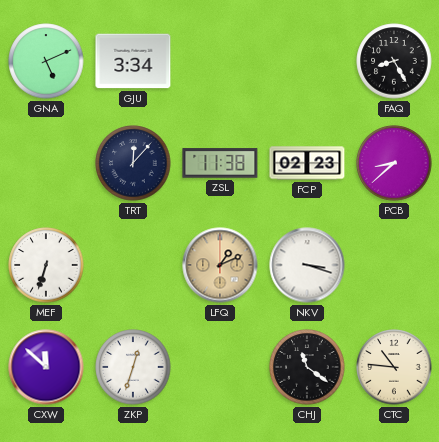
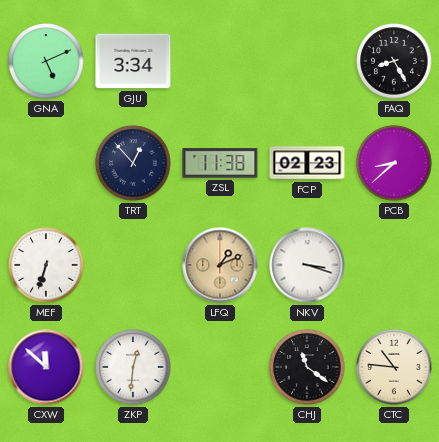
TRT: 12:07 -> 12:53
ZKP: 12:33 -> 12:31
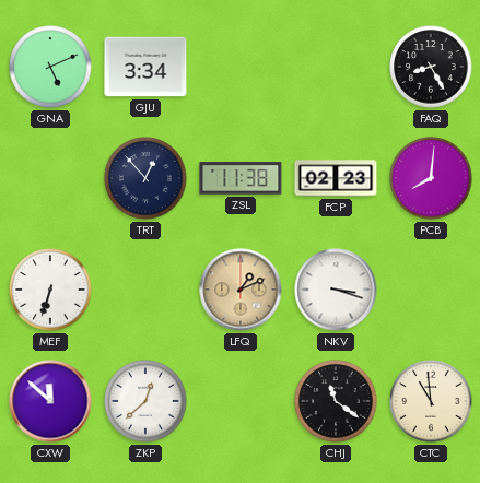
PCB: 8:38 -> 8:01
ZKP: 12:31 -> 12:38
CTC: 10:46 -> 10:59
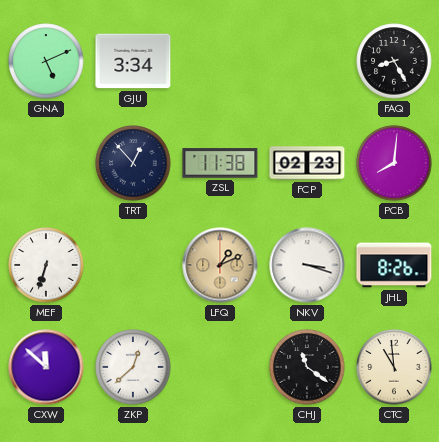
JHL: none -> 8:26
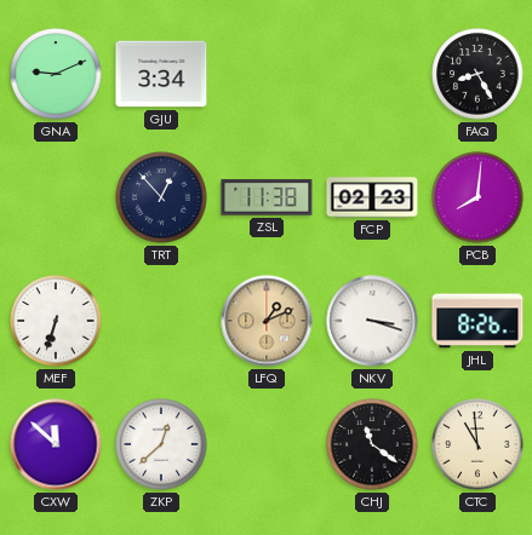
GNA: 5:11 -> 9:11
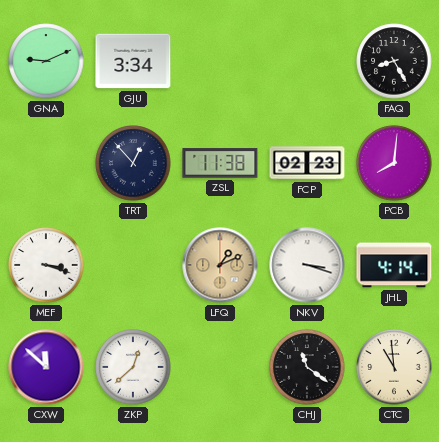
MEF: 6:33 -> 3:18
JHL: 8:26 -> 4:14
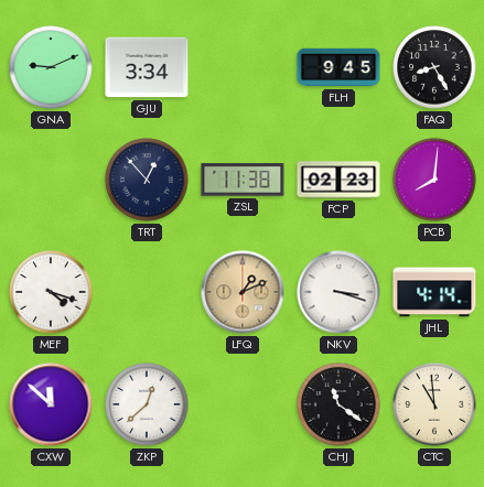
FLH: none -> 9:45
MEF: 3:18 -> 4:18
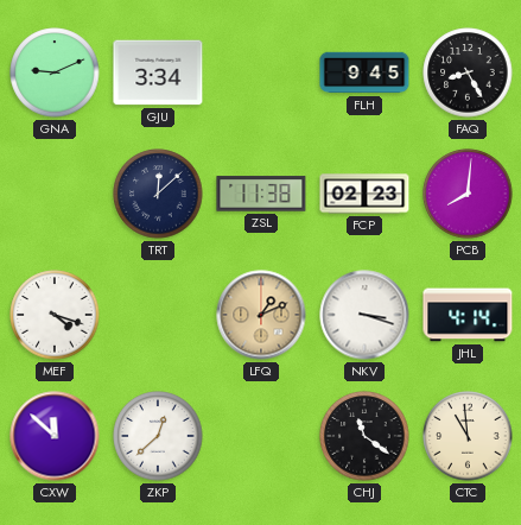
TRT: 12:53 -> 12:08
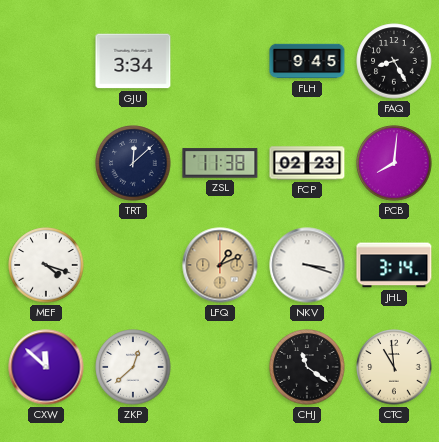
GNA: 9:11 -> none
JHL: 4:14 -> 3:14
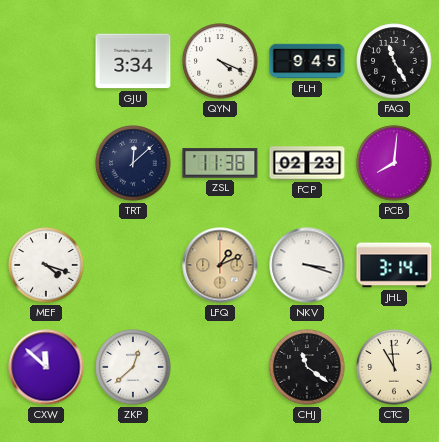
QYN: none -> 4:19
FAQ: 8:25 -> 11:25
